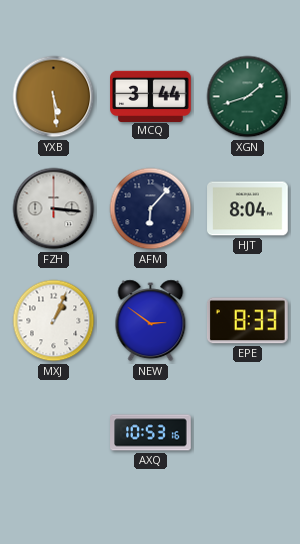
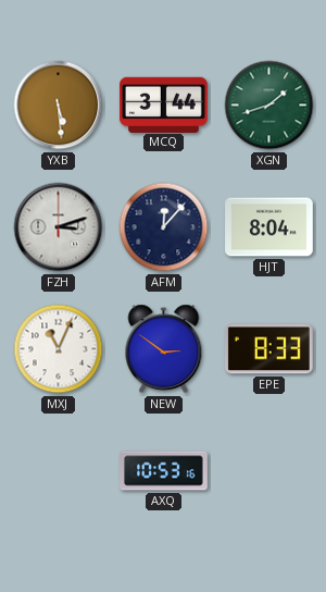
FZH: 3:16 -> 3:12
AFM: 6:07 -> 12:07
MXJ: 1:04 -> 11:04
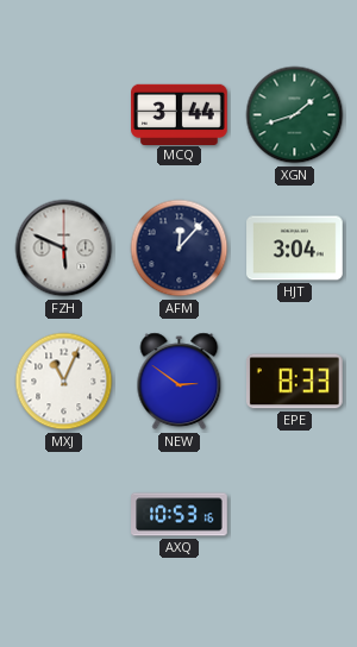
YXB: 5:29 -> none
FZH: 3:12 -> 5:49
HJT: 8:04 -> 3:04
